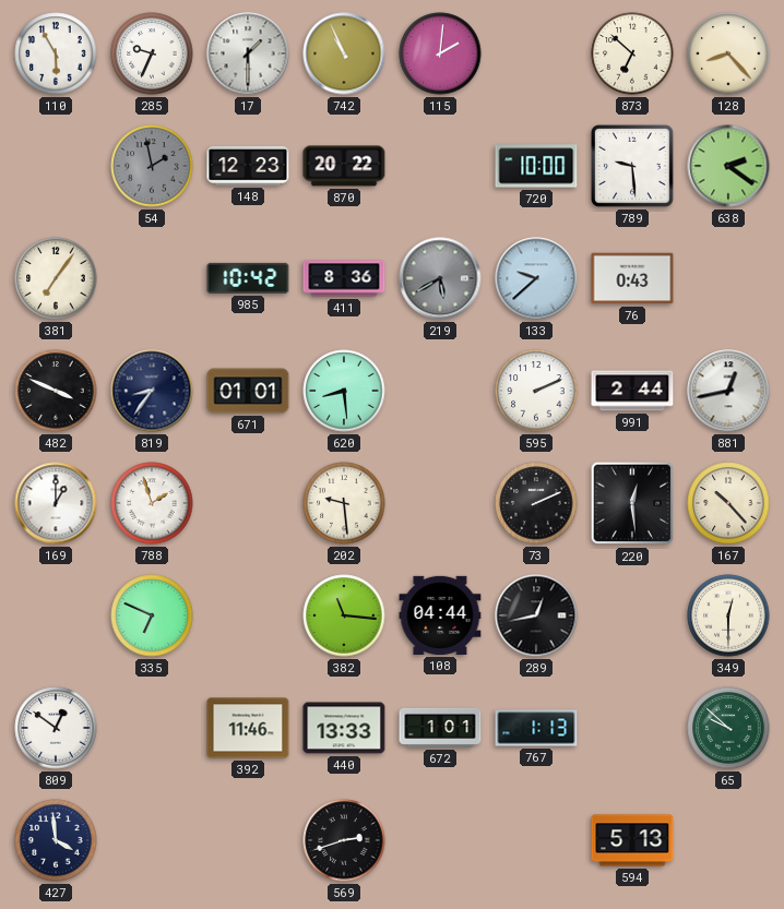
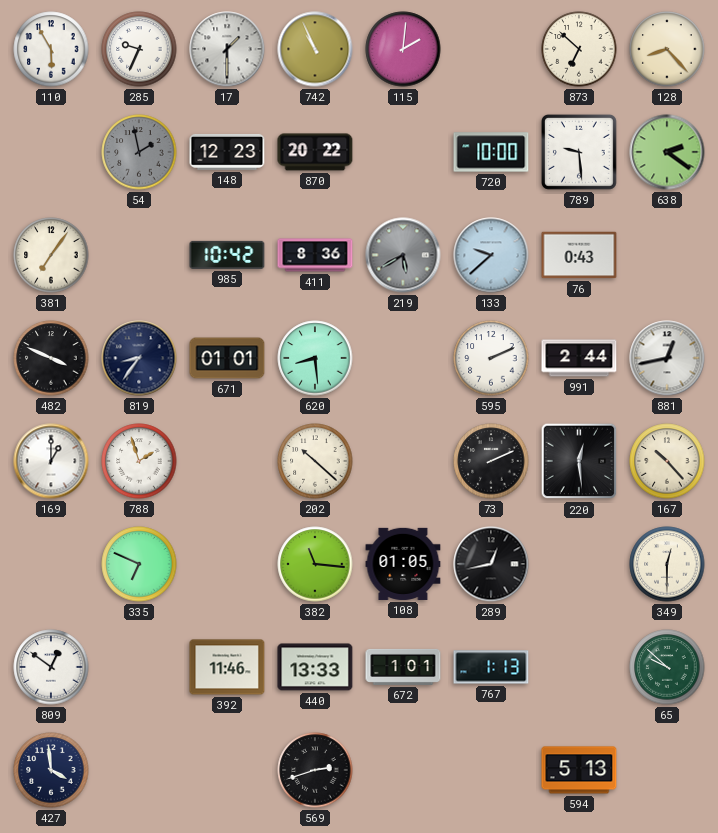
202: 9:29 -> 10:22
108: 04:44 -> 01:05
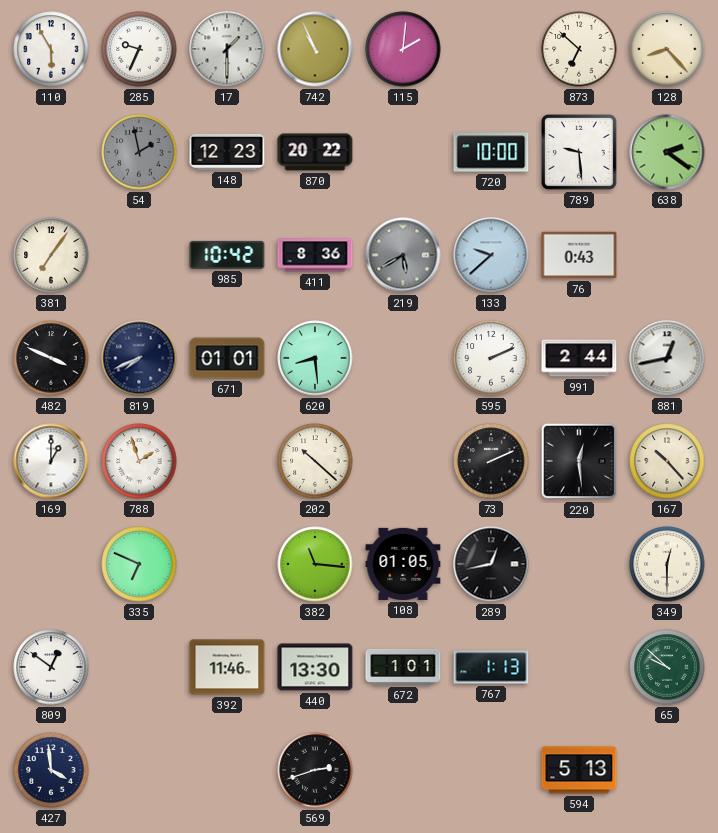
819: 8:36 -> 7:41
440: 13:33 -> 13:30
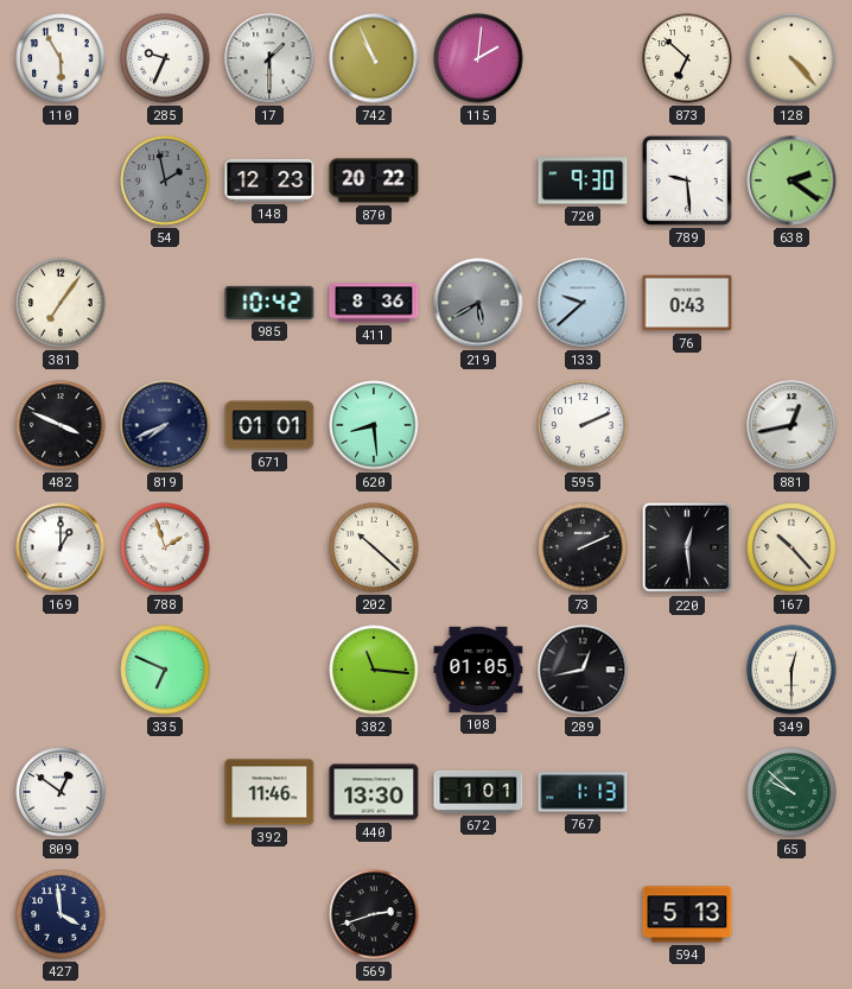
128: 8:23 -> 4:23
720: 10:00 -> 9:30
991: 2:44 -> none
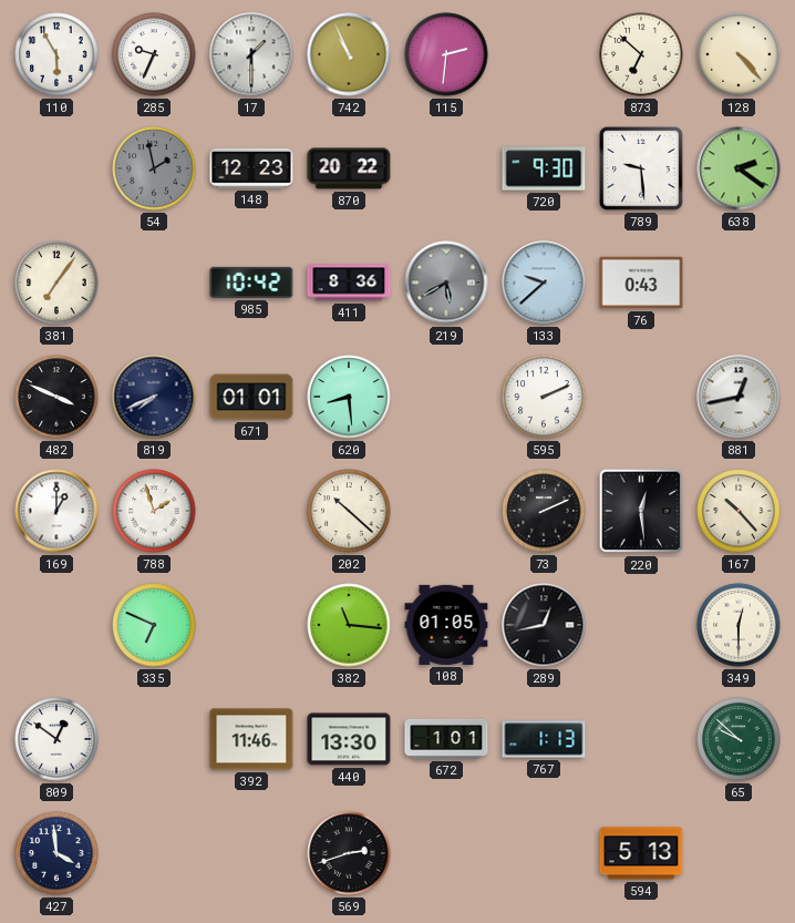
115: 2:01 -> 2:31
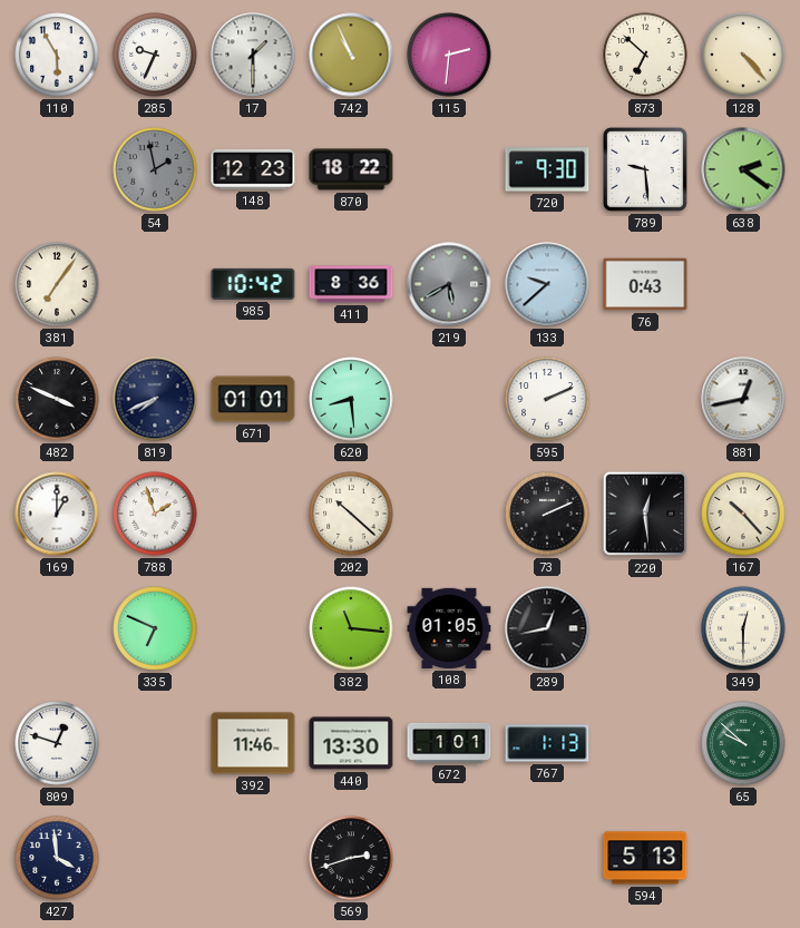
870: 20:22 -> 18:22
809: 12:51 -> 12:48
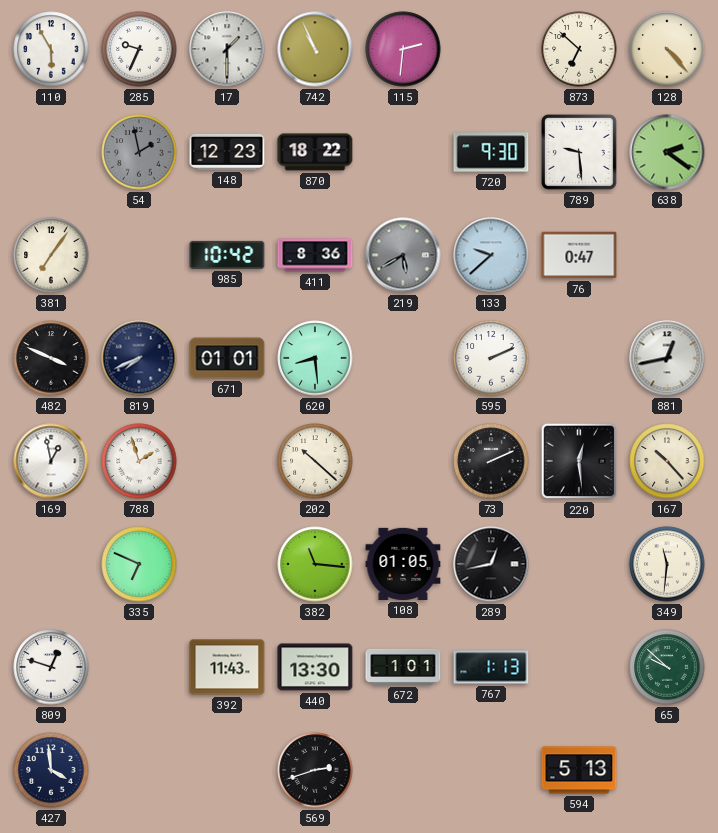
76: 0:43 -> 0:47
169: 1:00 -> 12:58
349: 12:30 -> 11:31
392: 11:46 -> 11:43
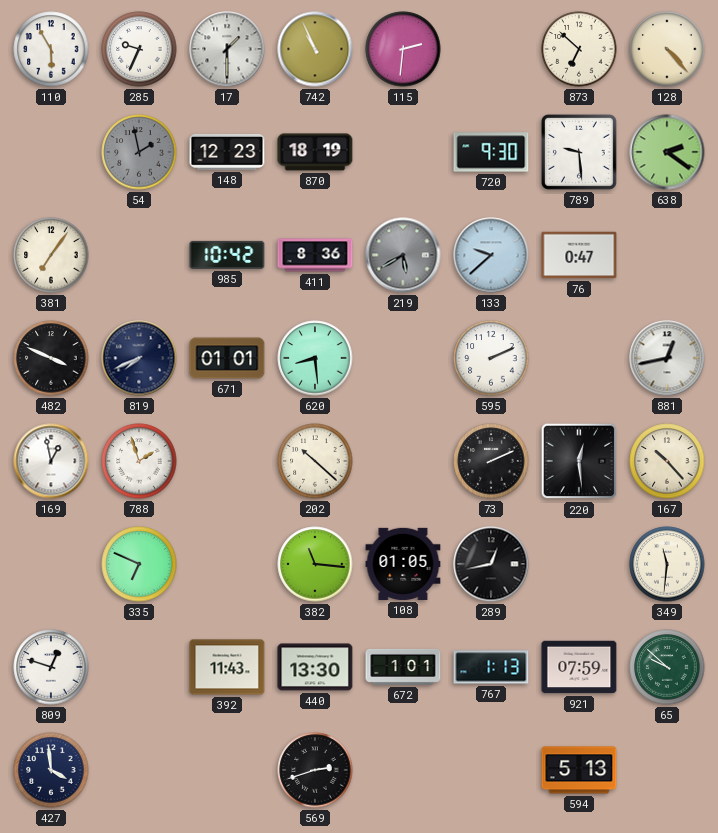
870: 18:22 -> 18:19
921: none -> 07:59
